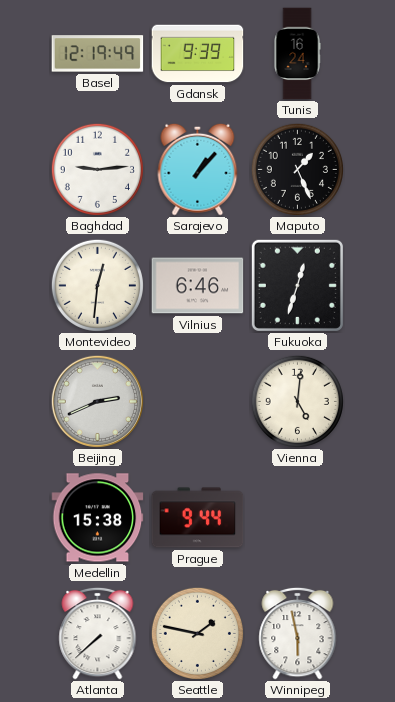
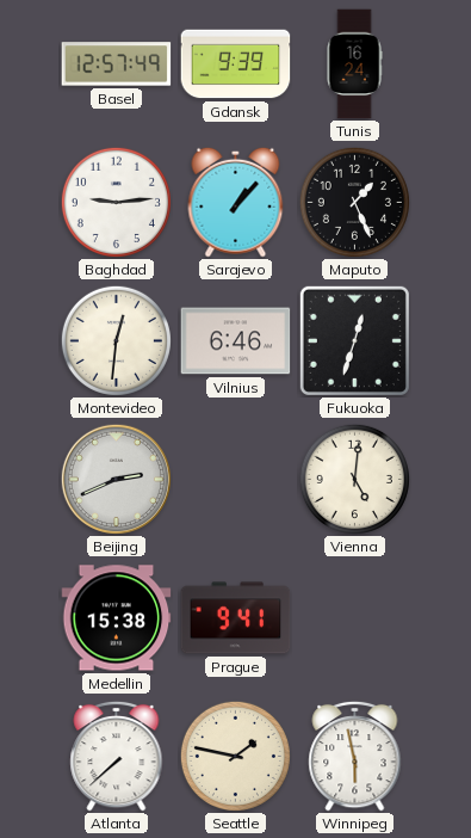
Basel: 12:19 -> 12:57
Prague: 9:44 -> 9:41
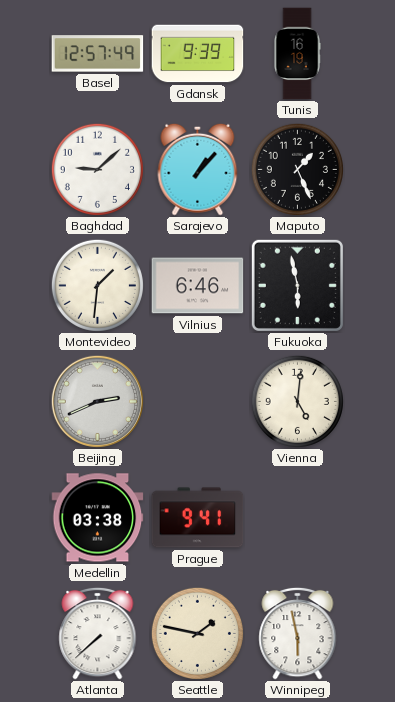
Tunis: 16:24 -> 16:19
Baghdad: 9:14 -> 9:08
Montevideo: 12:31 -> 1:31
Fukuoka: 12:33 -> 5:58
Medellin: 15:38 -> 03:38
